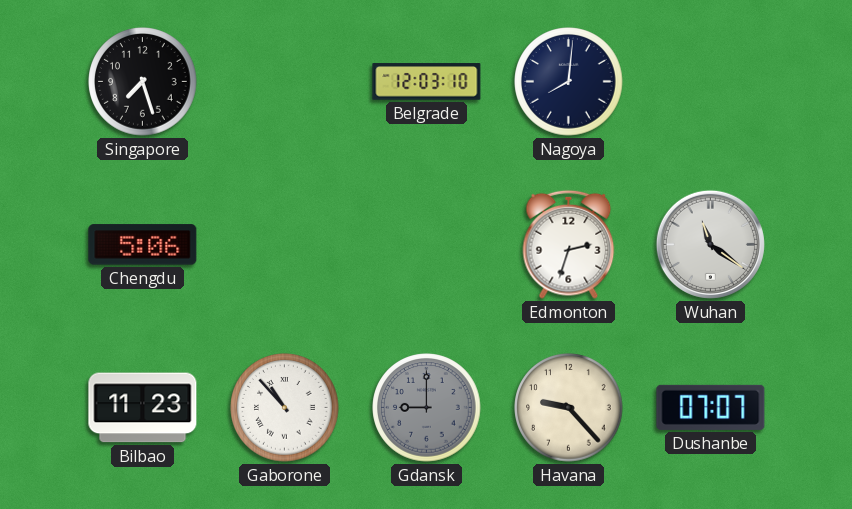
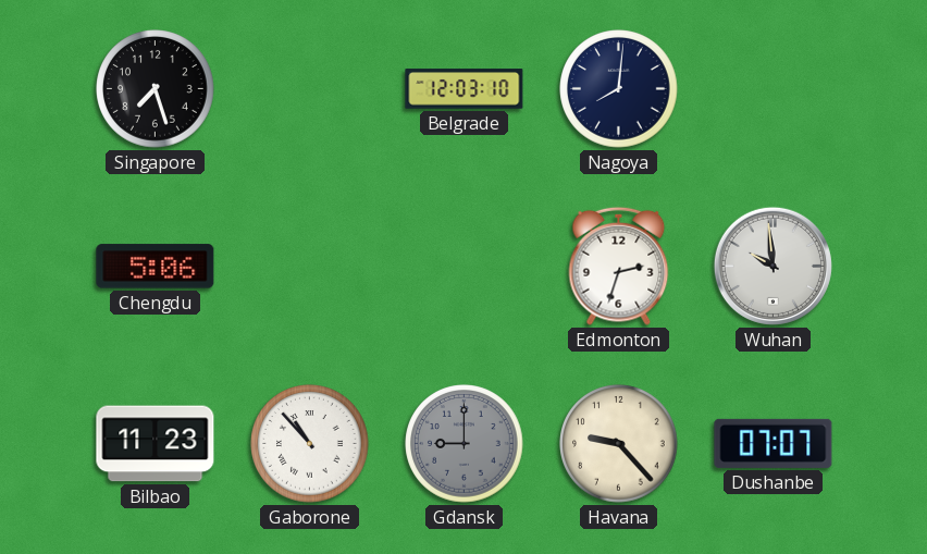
Wuhan: 11:21 -> 9:59
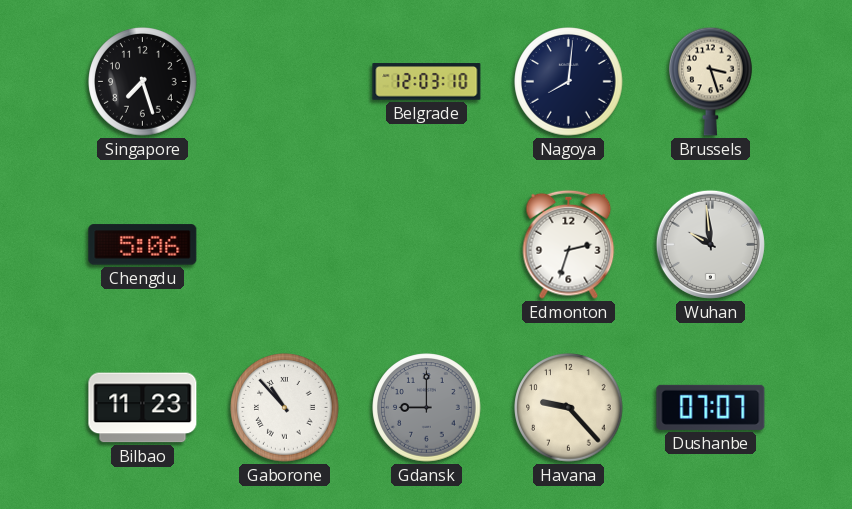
Brussels: none -> 3:27
